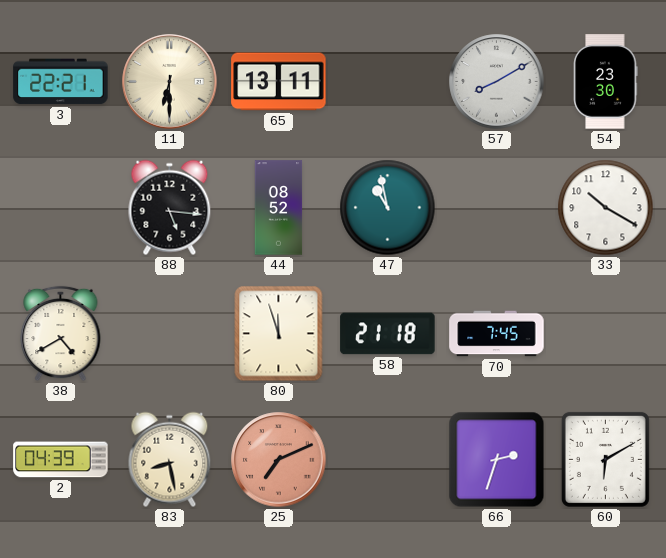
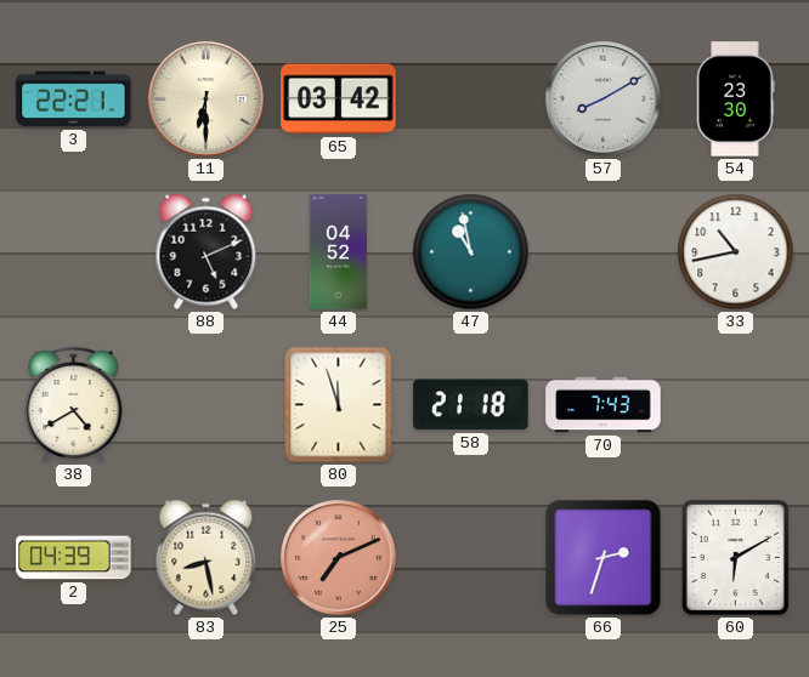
65: 13:11 -> 03:42
88: 5:16 -> 5:11
44: 08:52 -> 04:52
33: 10:20 -> 10:43
70: 7:45 -> 7:43
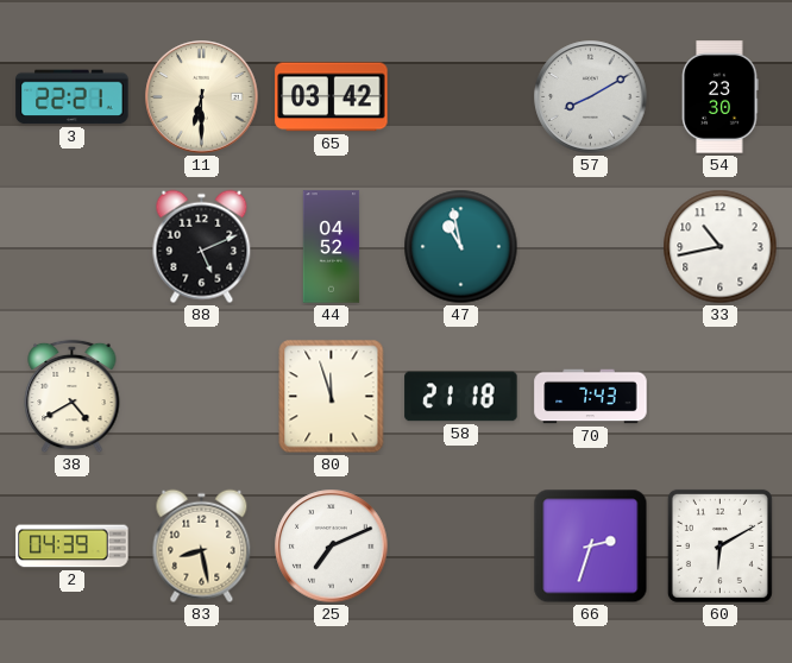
25 dial: salmon -> white
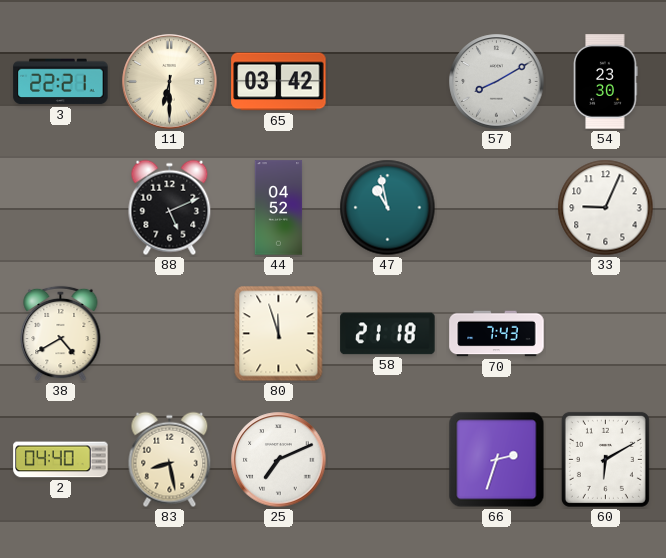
33: 10:43 -> 9:04
2: 04:39 -> 04:40
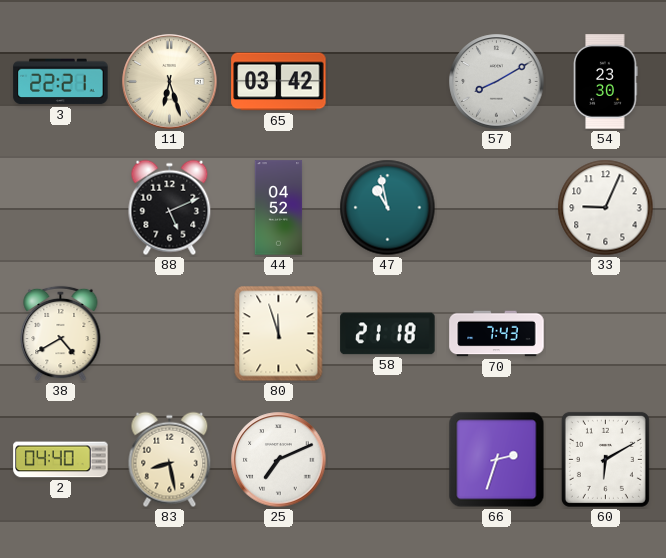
11: 6:30 -> 6:27
